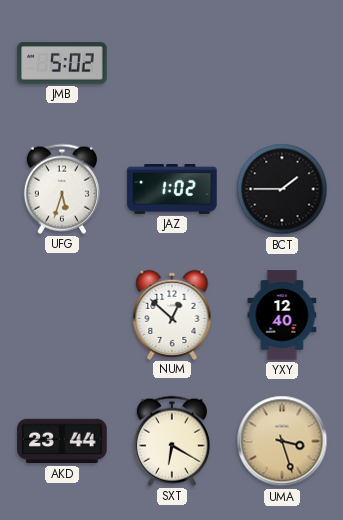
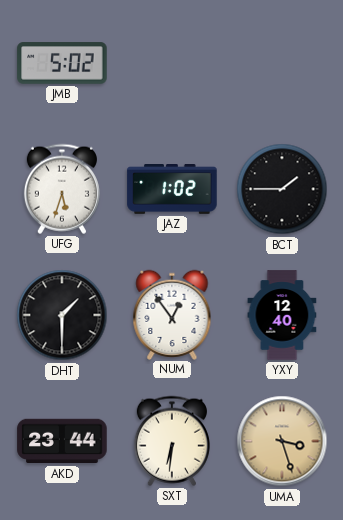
DHT: none -> 1:30
NUM: 12:52 -> 12:54
SXT: 6:20 -> 6:31
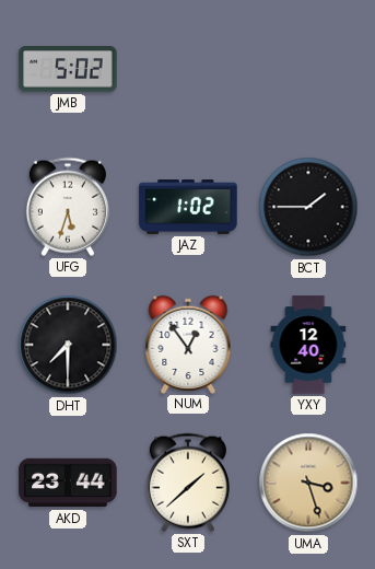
DHT: 1:30 -> 7:30
SXT: 6:31 -> 1:38
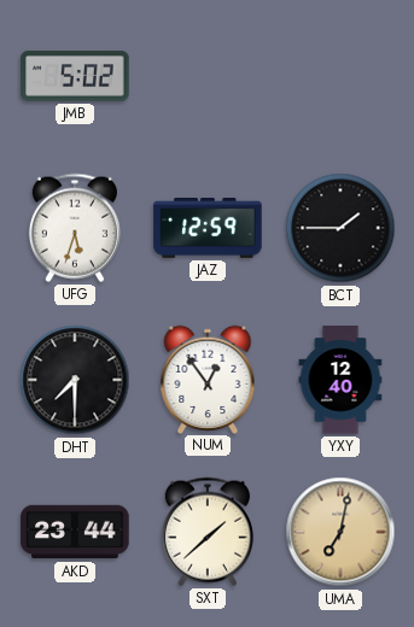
JAZ: 1:02 -> 12:59
UMA: 3:27 -> 7:02
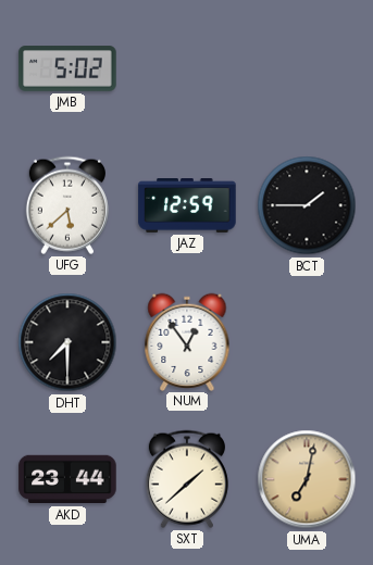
UFG: 5:33 -> 5:38
YXY: 12:40 -> none
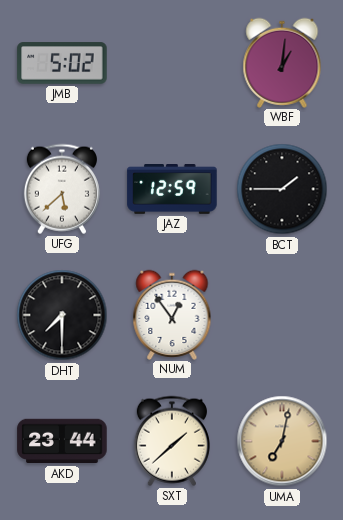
WBF: none -> 1:01
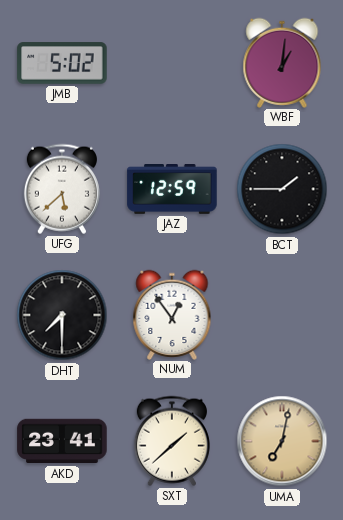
AKD: 23:44 -> 23:41
